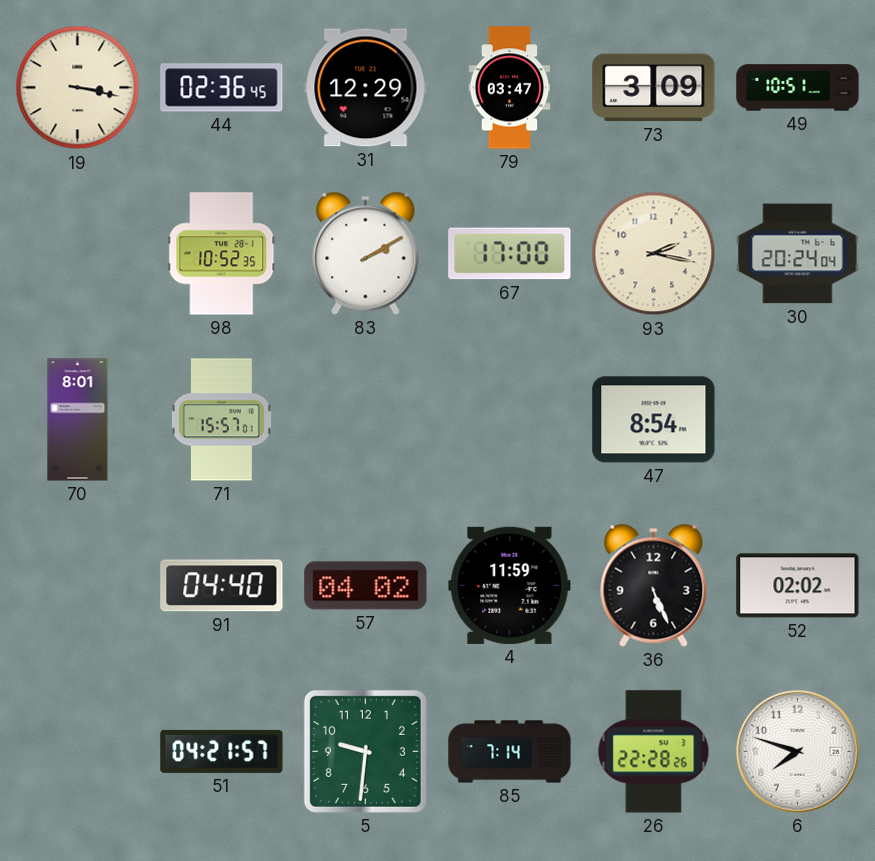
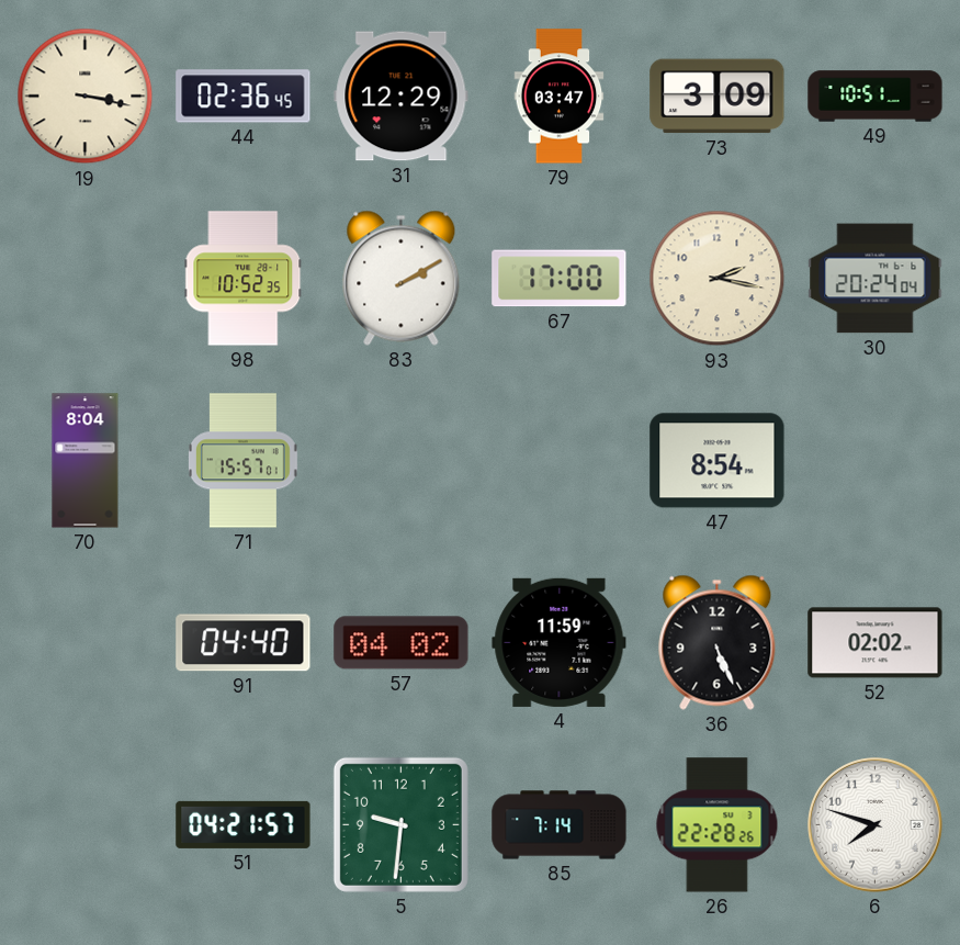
70: 8:01 -> 8:04
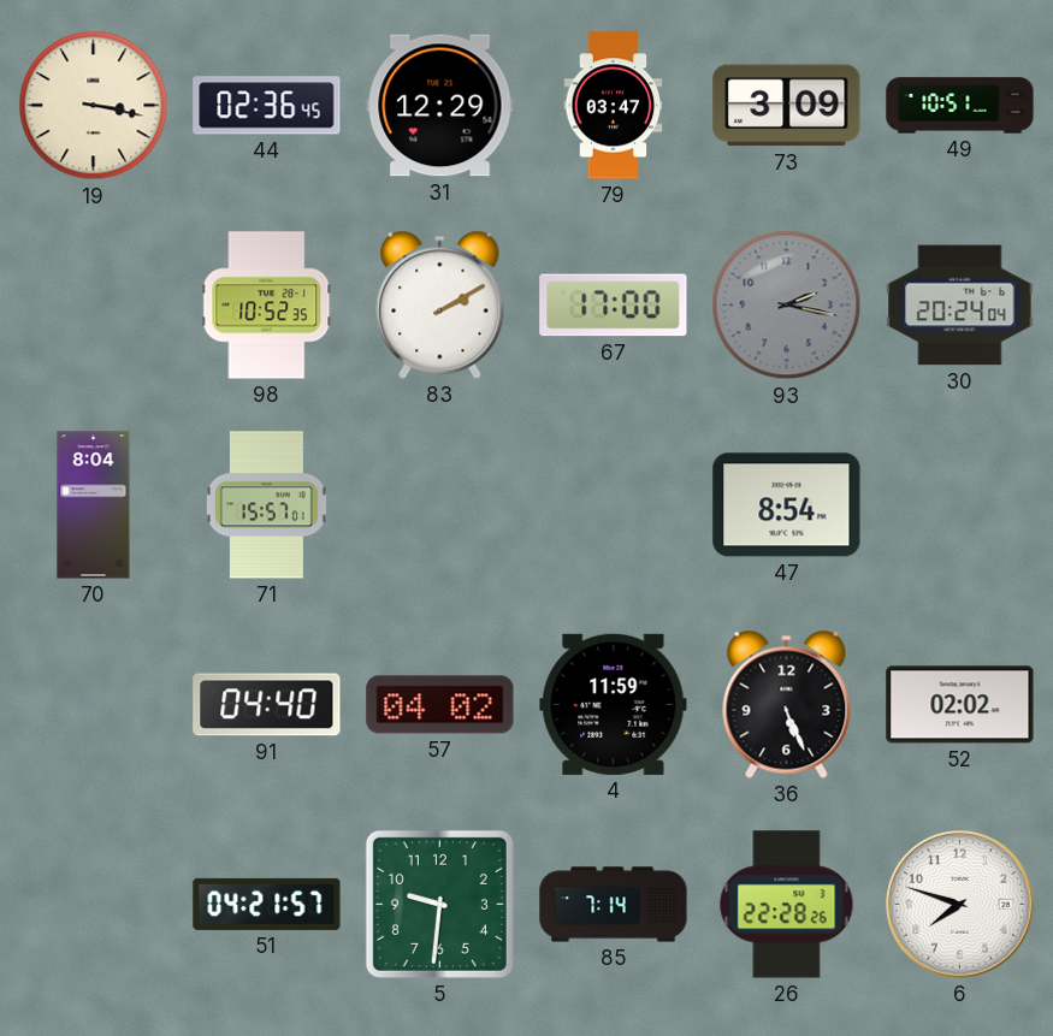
93 dial: cream -> grey
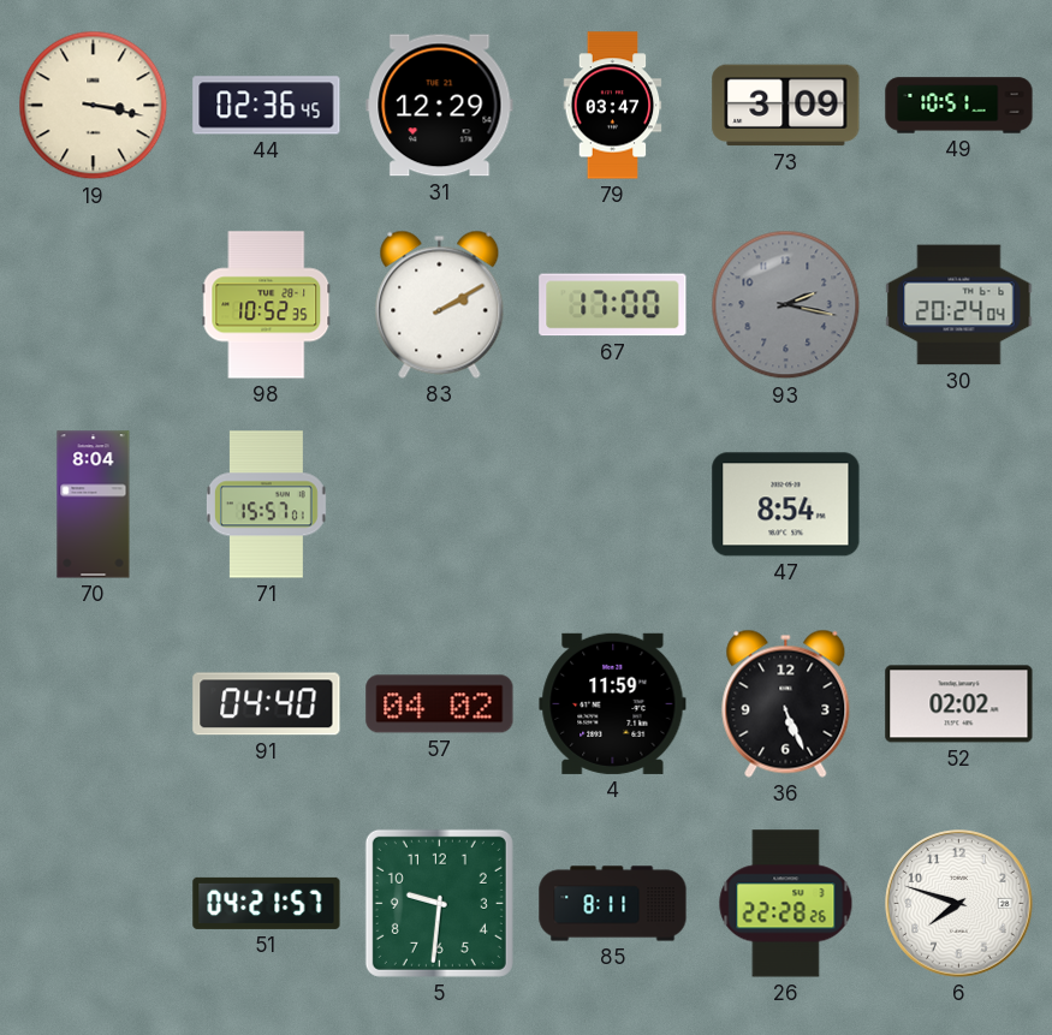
85: 7:14 -> 8:11
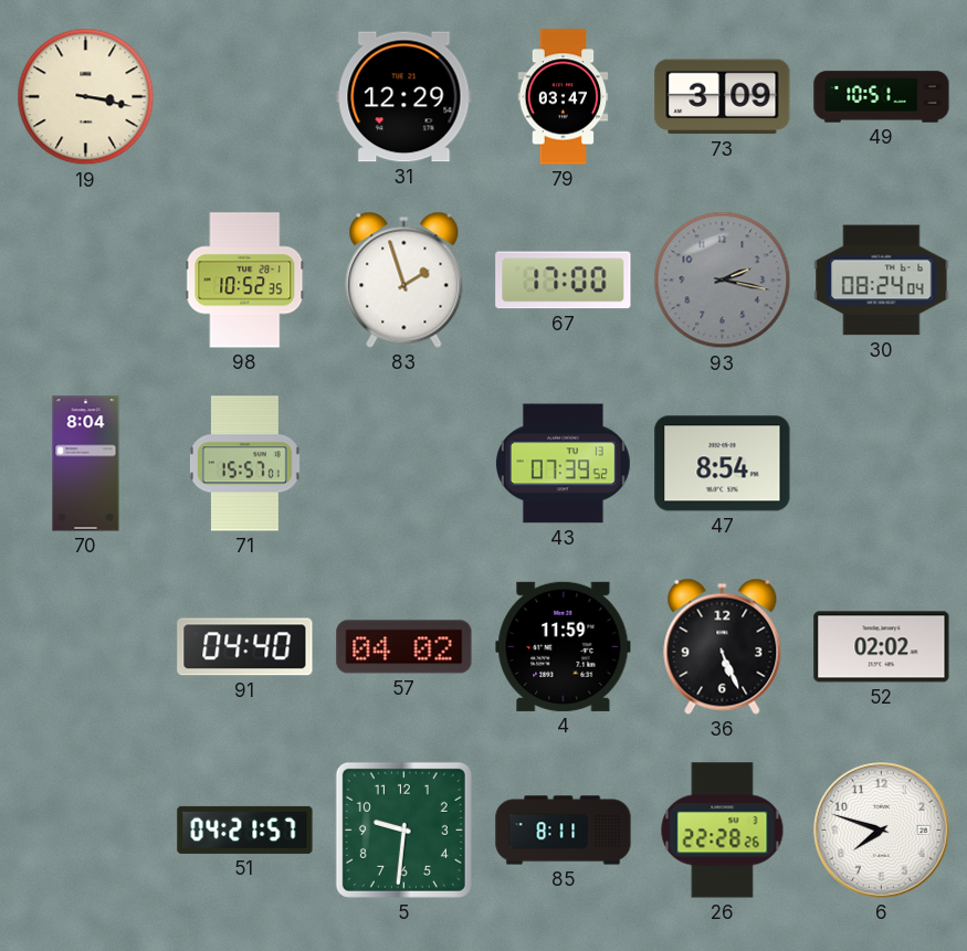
44: 02:36 -> none
83: 2:10 -> 1:57
30: 20:24 -> 08:24
43: none -> 07:39
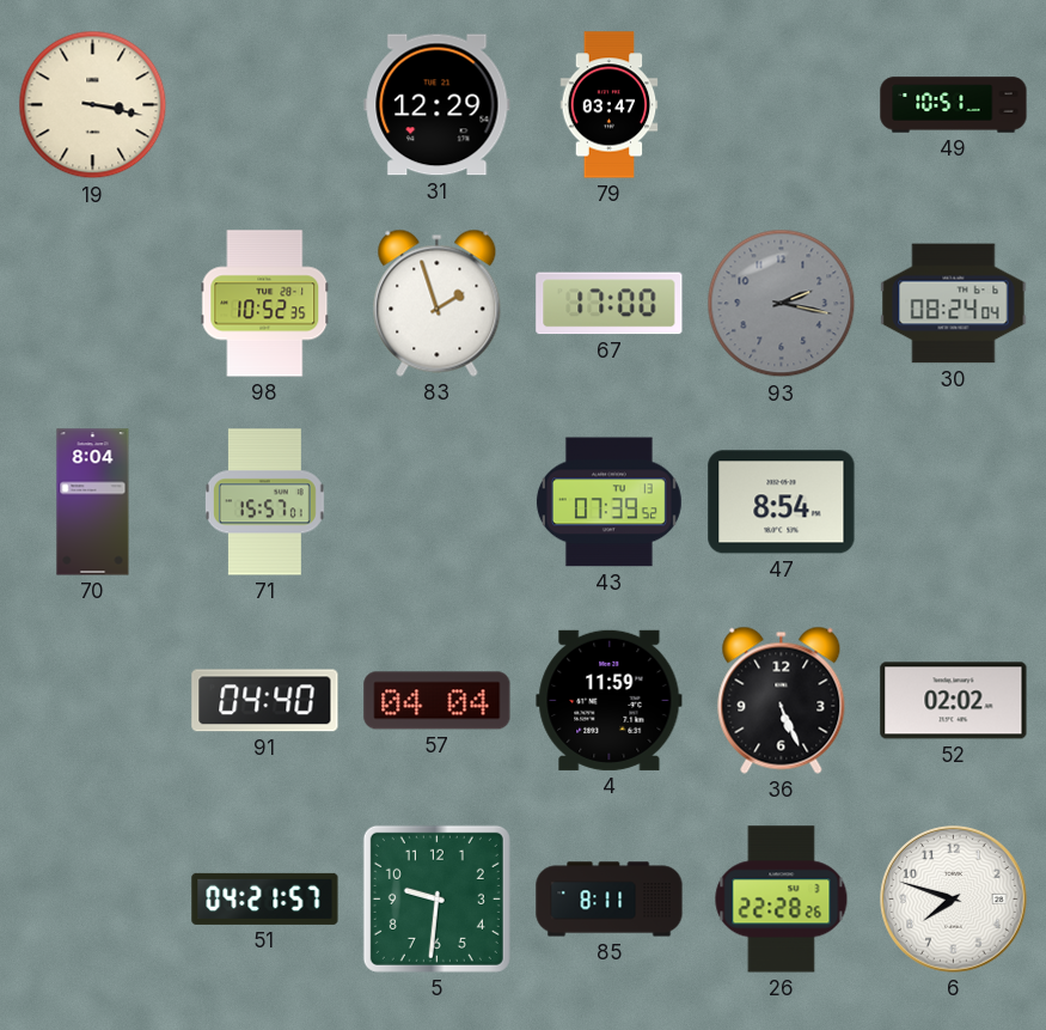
73: 3:09 -> none
57: 04:02 -> 04:04
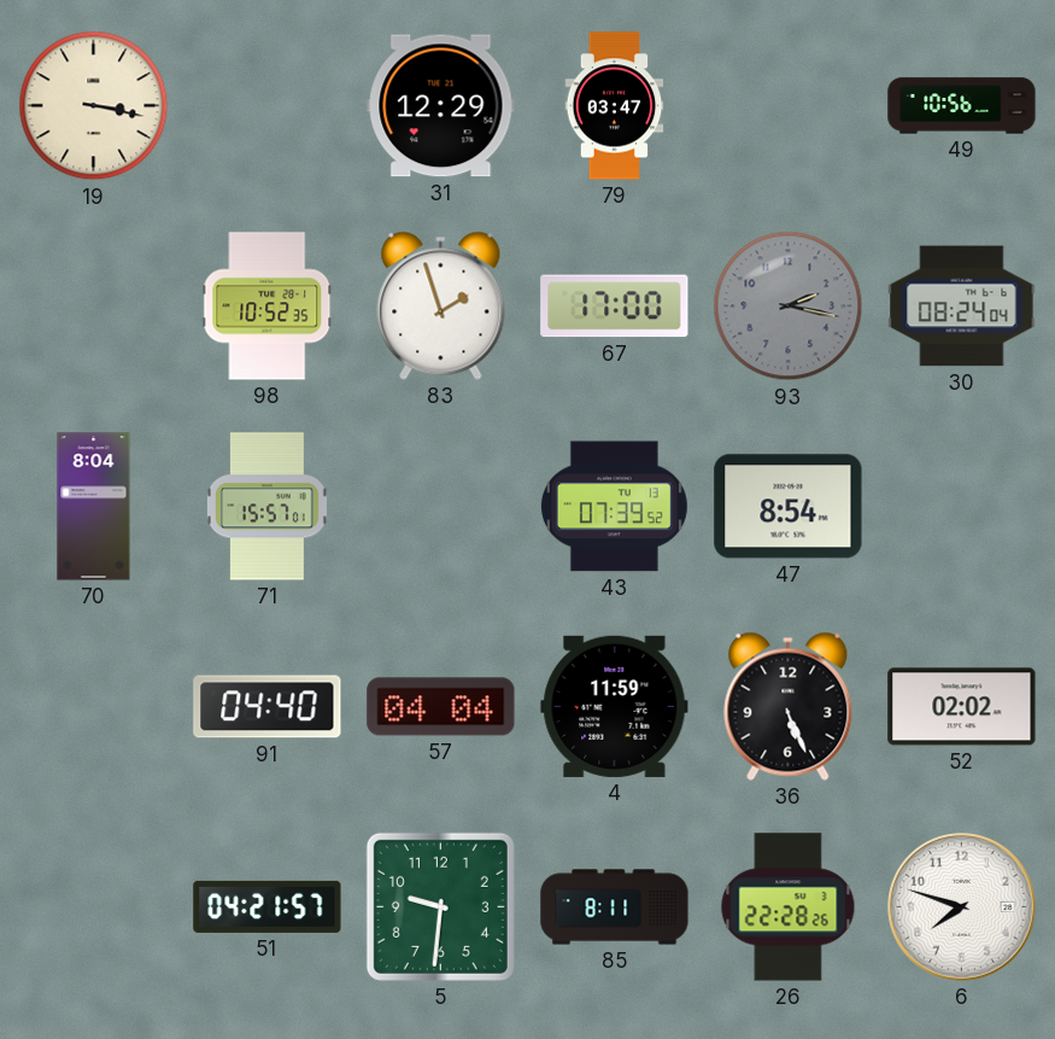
49: 10:51 -> 10:56
